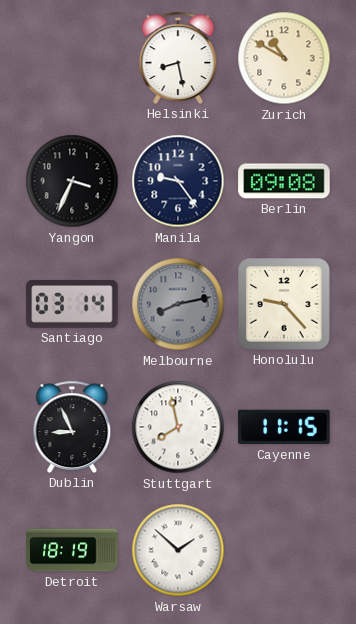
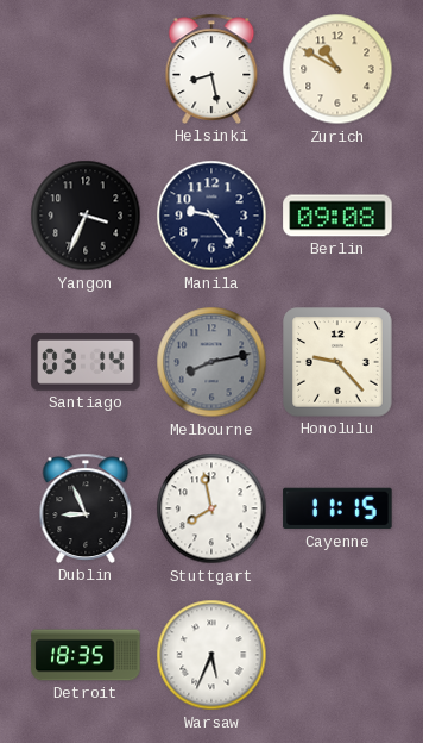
Detroit: 18:19 -> 18:35
Warsaw: 1:52 -> 5:34
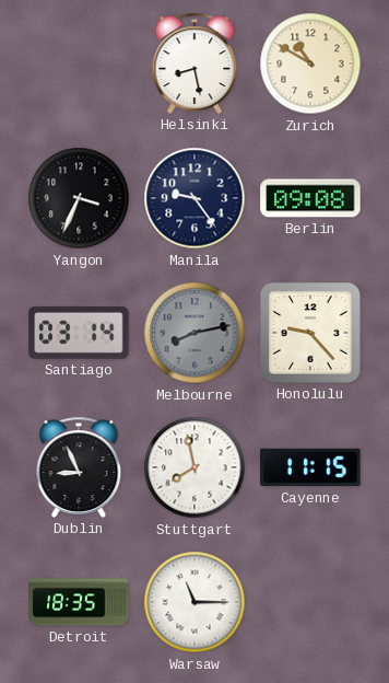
Warsaw: 5:34 -> 11:15
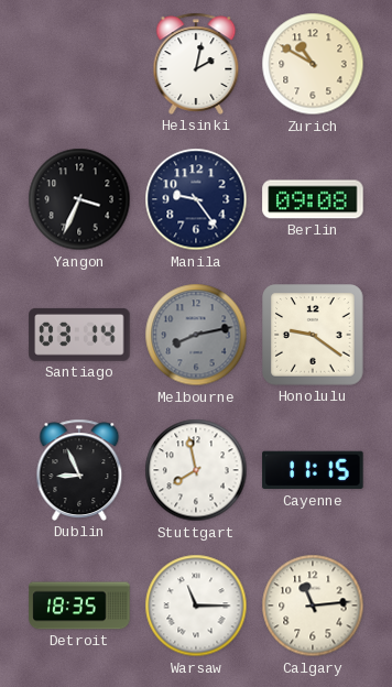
Helsinki: 8:28 -> 2:02
Honolulu: 9:23 -> 9:21
Calgary: none -> 11:14
